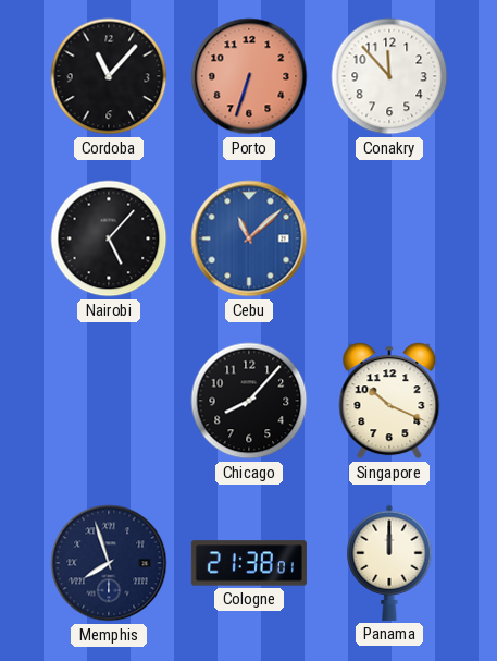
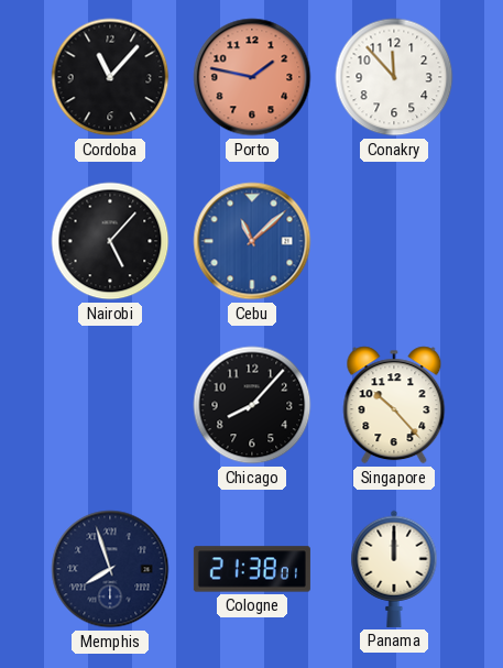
Porto: 6:33 -> 1:47
Singapore: 10:19 -> 10:23
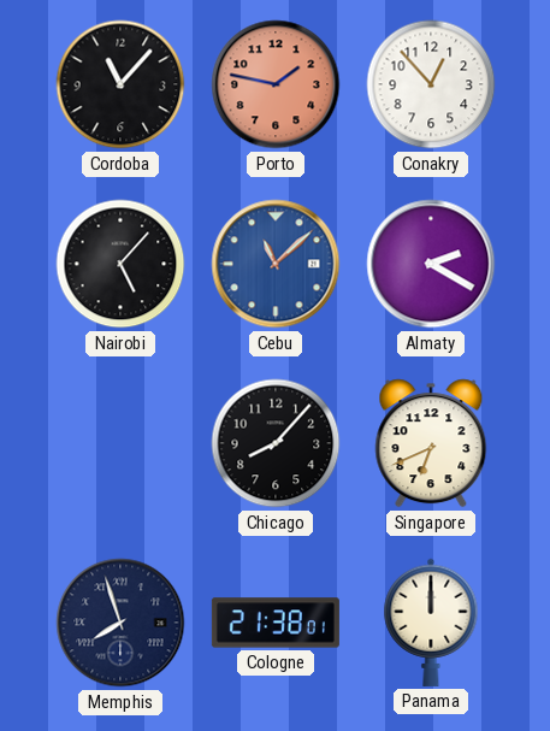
Conakry: 11:53 -> 12:53
Almaty: none -> 2:20
Singapore: 10:23 -> 6:41
